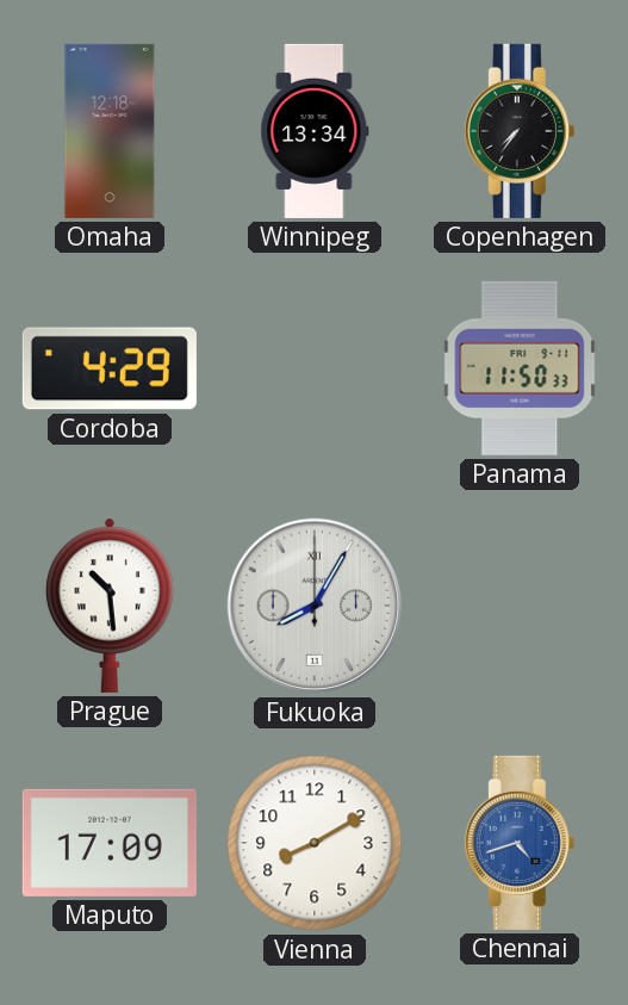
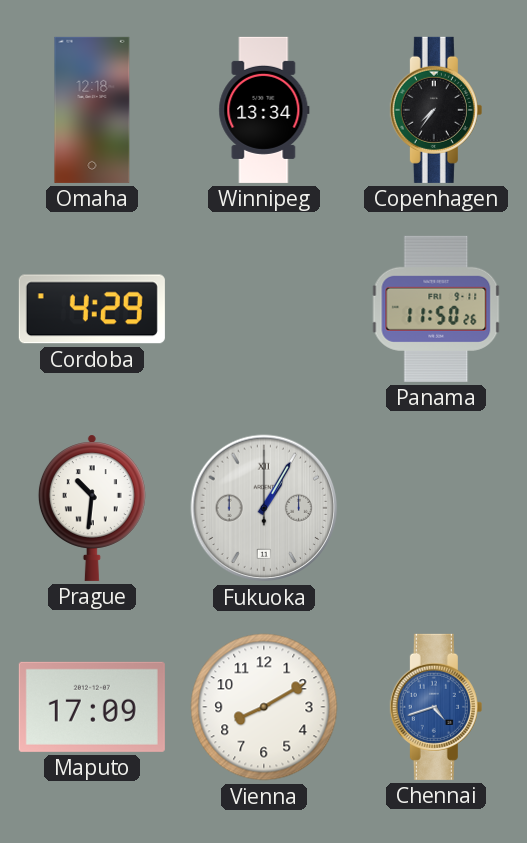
Panama: 11:50:33 -> 11:50:26
Prague: 10:29 -> 10:31
Fukuoka: 8:05 -> 1:05
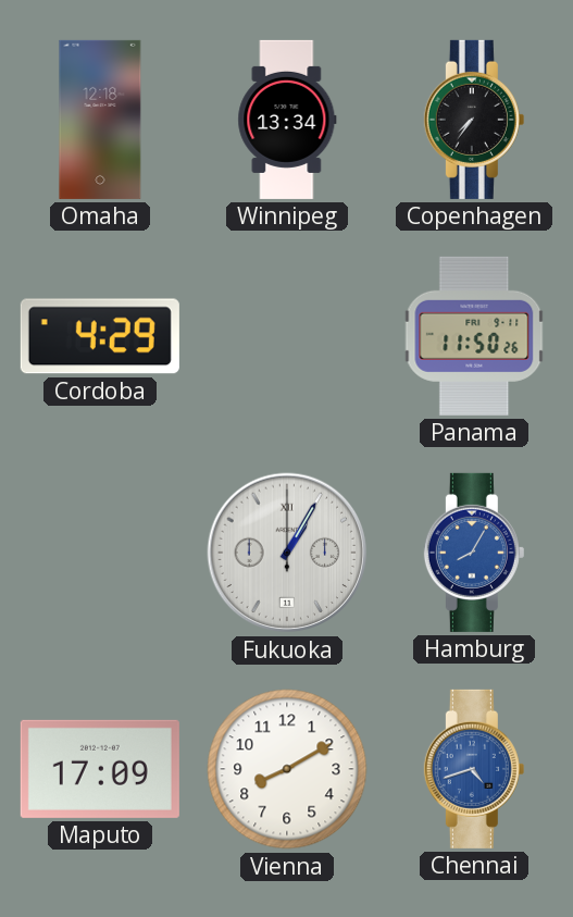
Prague: 10:31 -> none
Hamburg: none -> 8:05
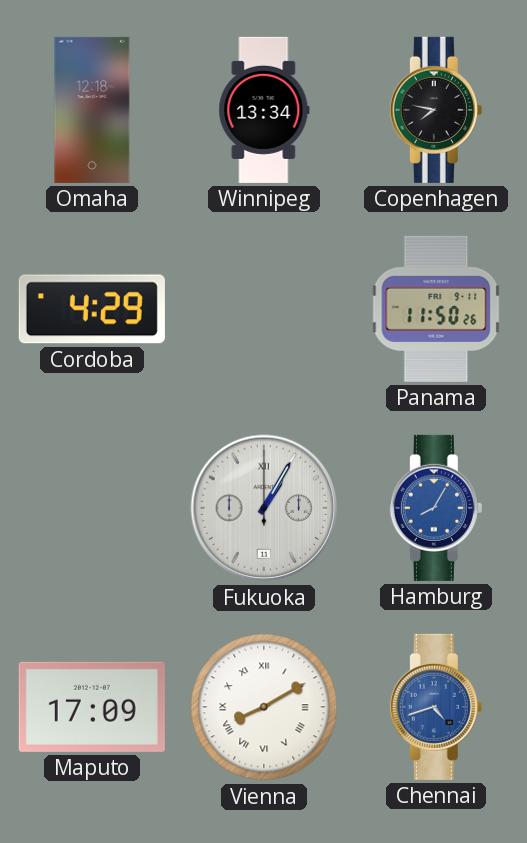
Copenhagen: 7:36 -> 7:47
Vienna numerals: Arabic -> Roman
